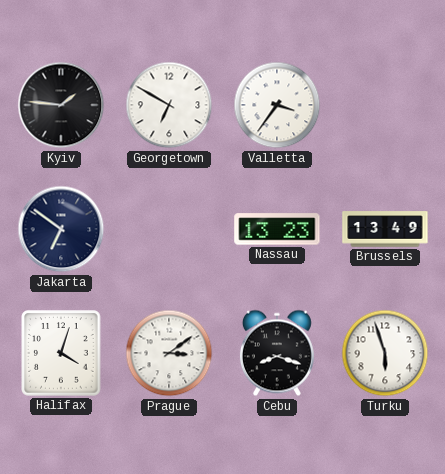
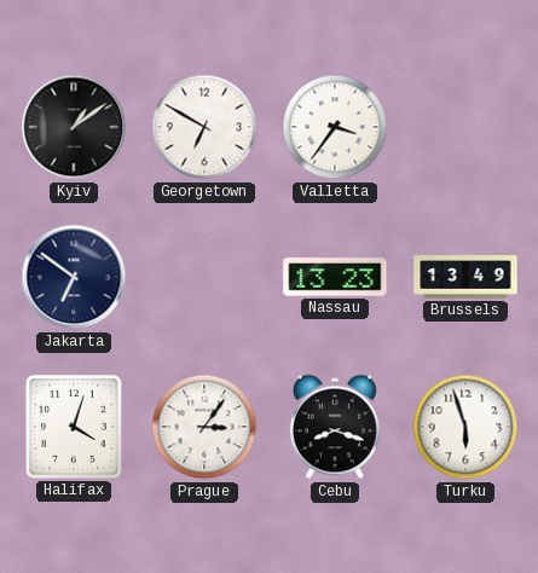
Kyiv: 1:46 -> 1:09
Prague: 3:09 -> 3:06
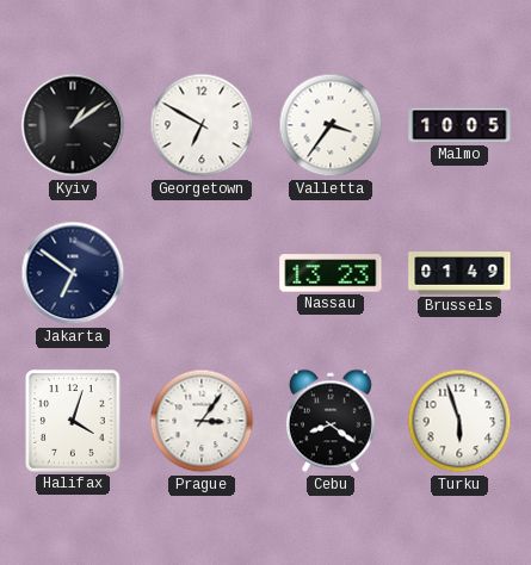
Malmo: none -> 10:05
Brussels: 13:49 -> 01:49
Cebu: 8:18 -> 8:21
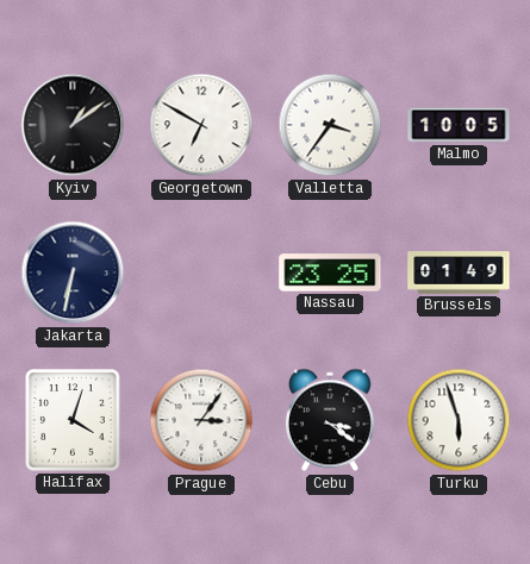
Jakarta: 6:51 -> 6:32
Nassau: 13:23 -> 23:25
Cebu: 8:21 -> 3:21
